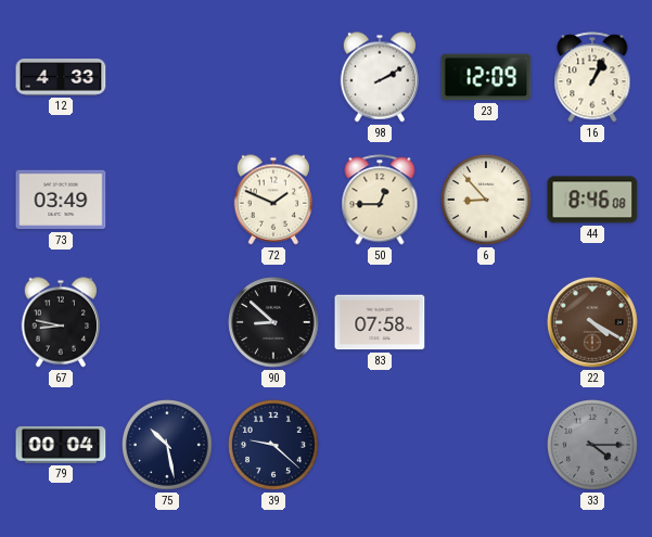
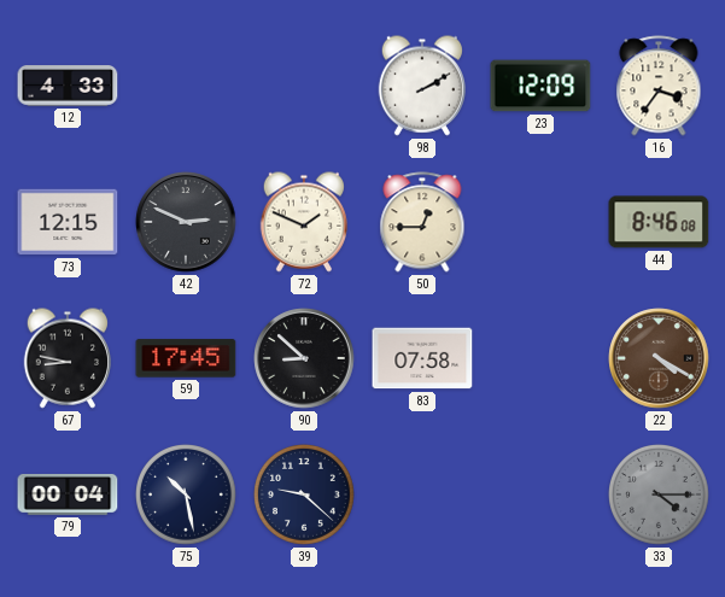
16: 1:04 -> 3:36
73: 03:49 -> 12:15
42: none -> 2:49
6: 8:53 -> none
59: none -> 17:45
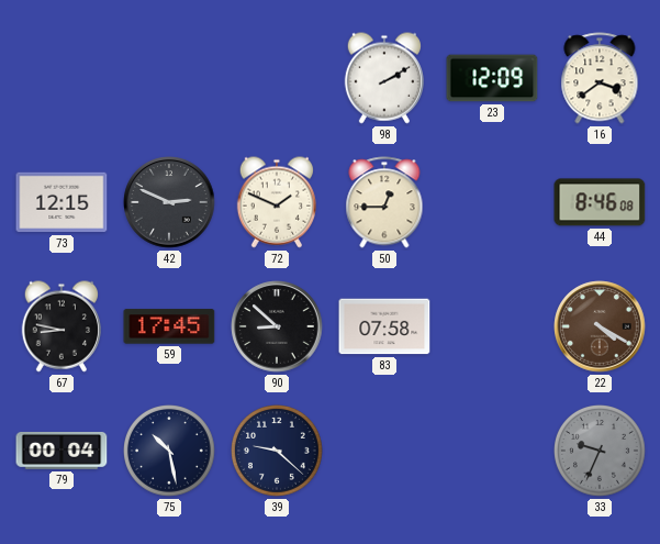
12: 4:33 -> none
16: 3:36 -> 3:39
33: 4:15 -> 9:34
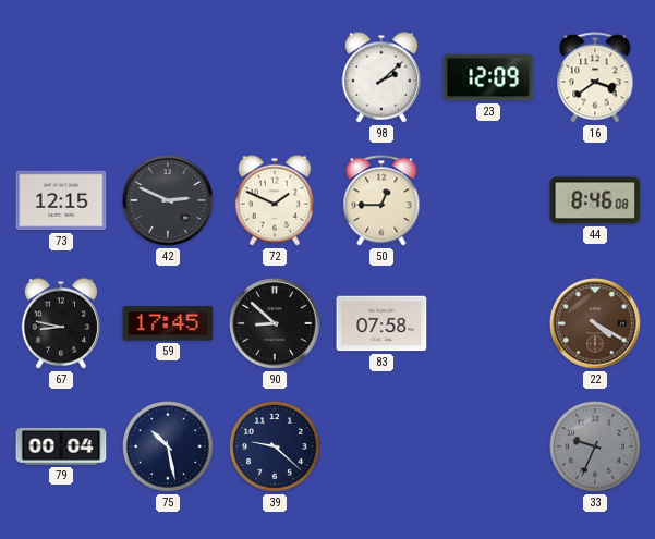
98: 2:10 -> 2:08
